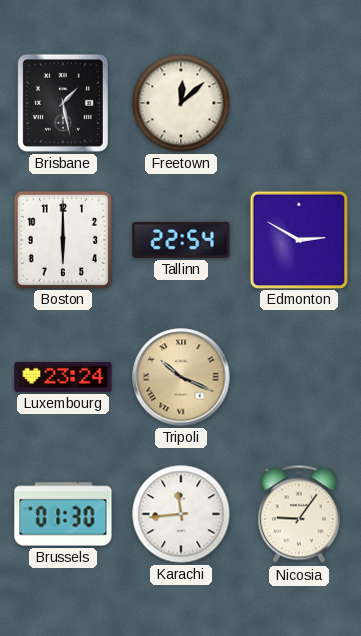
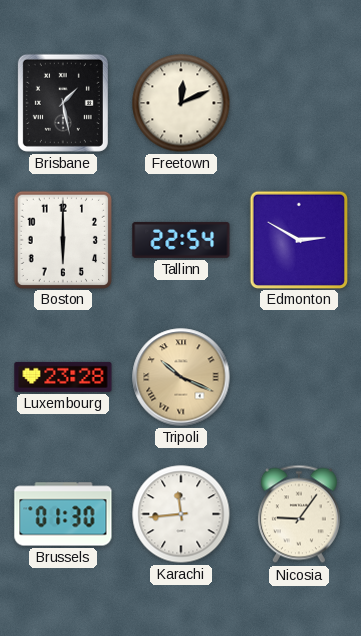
Freetown: 12:08 -> 12:11
Luxembourg: 23:24 -> 23:28
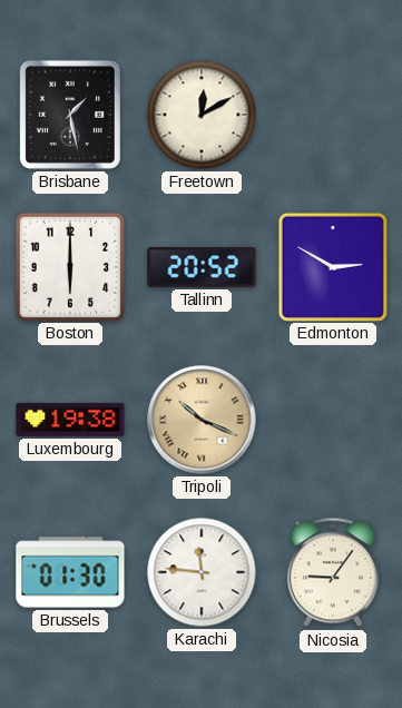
Freetown: 12:11 -> 12:10
Tallinn: 22:54 -> 20:52
Luxembourg: 23:28 -> 19:38
Karachi: 11:44 -> 11:46
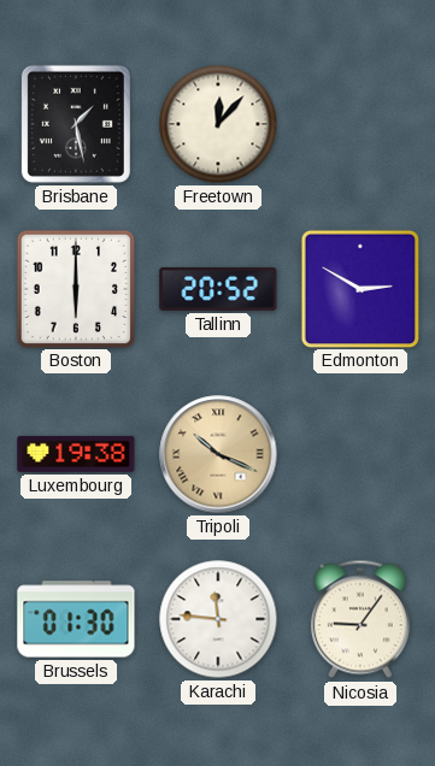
Freetown: 12:10 -> 12:07
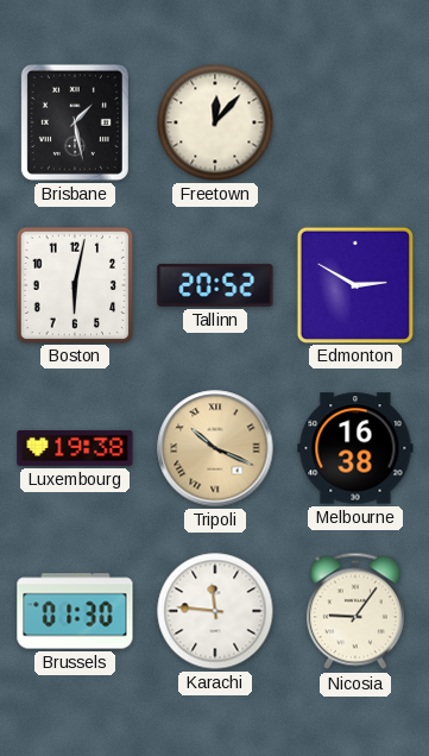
Boston: 6:00 -> 6:02
Melbourne: none -> 16:38
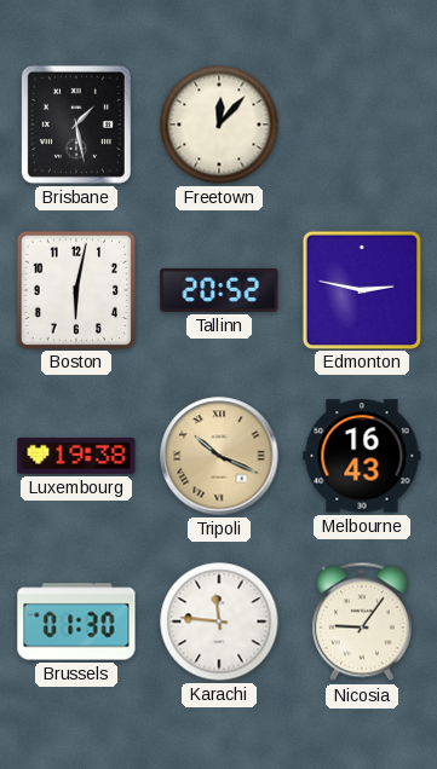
Edmonton: 2:50 -> 2:47
Melbourne: 16:38 -> 16:43
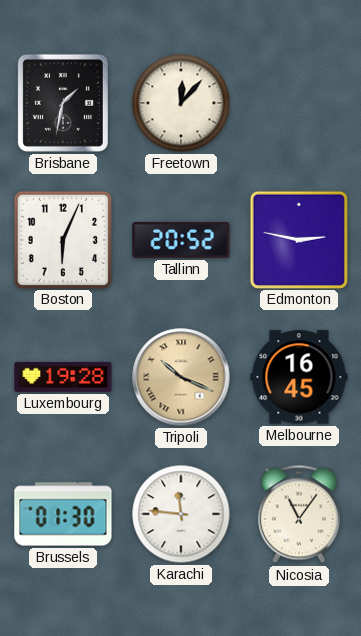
Brisbane: 1:28 -> 1:32
Boston: 6:02 -> 6:04
Luxembourg: 19:38 -> 19:28
Melbourne: 16:43 -> 16:45
Nicosia: 9:06 -> 11:06
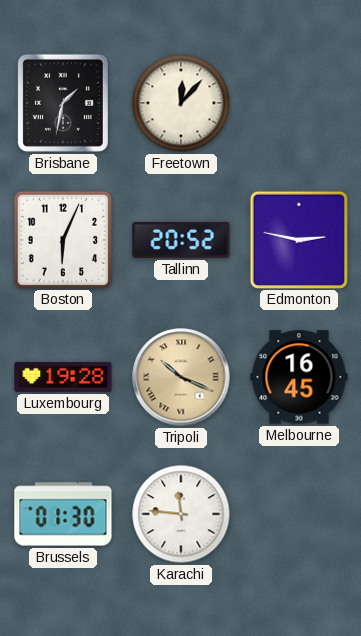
Nicosia: 11:06 -> none
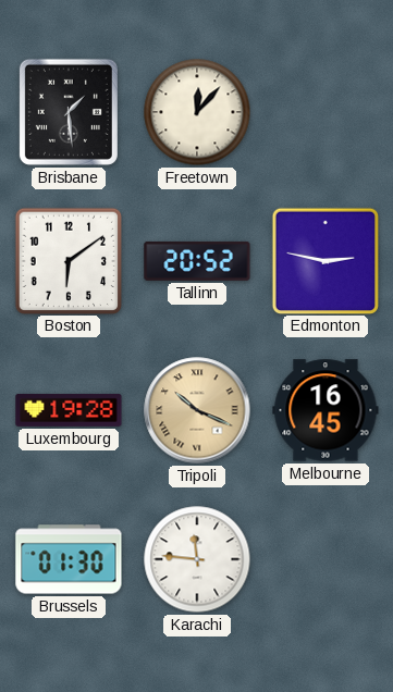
Brisbane: 1:32 -> 1:29
Boston: 6:04 -> 6:09
